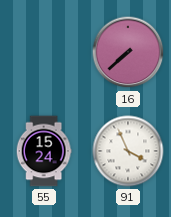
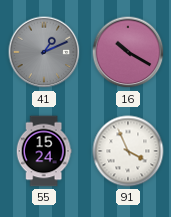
41: none -> 1:11
16: 7:38 -> 10:20
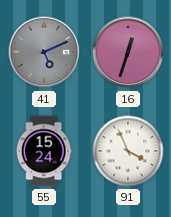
41: 1:11 -> 5:11
16: 10:20 -> 12:33
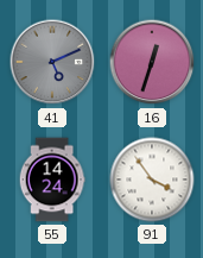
55: 15:24 -> 14:24
91: 3:56 -> 3:54
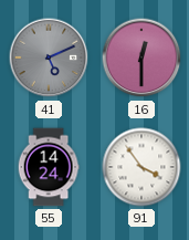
16: 12:33 -> 12:30
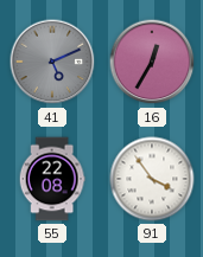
16: 12:30 -> 12:35
55: 14:24 -> 22:08
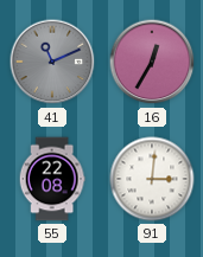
41: 5:11 -> 11:11
91: 3:54 -> 3:01
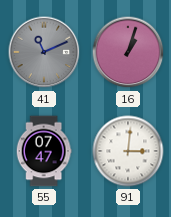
16: 12:35 -> 1:03
55: 22:08 -> 07:47
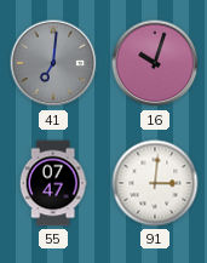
41: 11:11 -> 7:01
16: 1:03 -> 10:03
